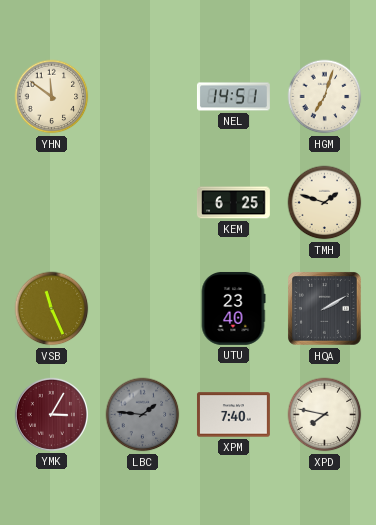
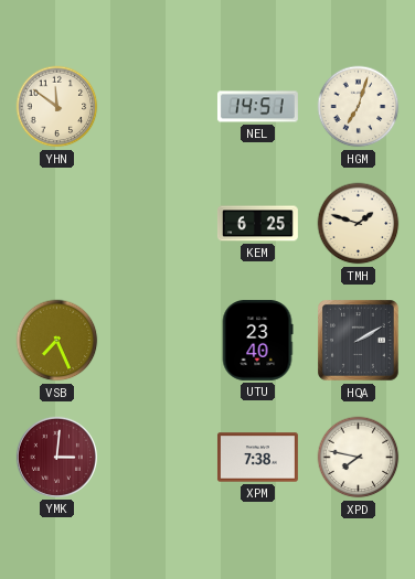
VSB: 11:26 -> 7:26
YMK: 3:05 -> 3:01
LBC: 1:46 -> none
XPM: 7:40 -> 7:38
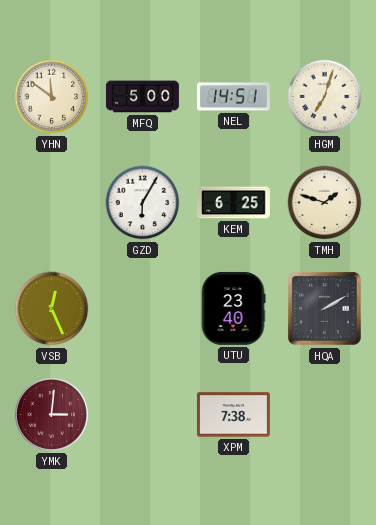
MFQ: none -> 5:00
GZD: none -> 6:05
VSB: 7:26 -> 12:26
XPD: 7:47 -> none
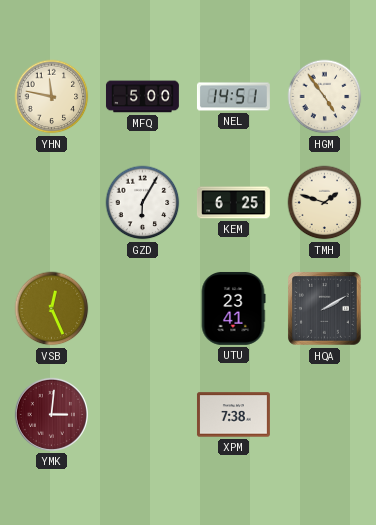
YHN: 11:51 -> 11:47
HGM: 7:03 -> 4:54
UTU: 23:40 -> 23:41
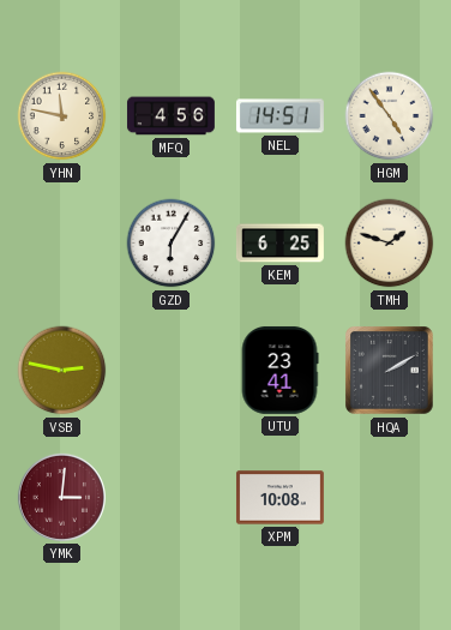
MFQ: 5:00 -> 4:56
VSB: 12:26 -> 2:47
XPM: 7:38 -> 10:08
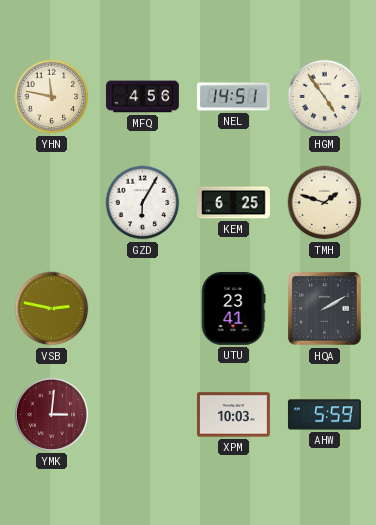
XPM: 10:08 -> 10:03
AHW: none -> 5:59
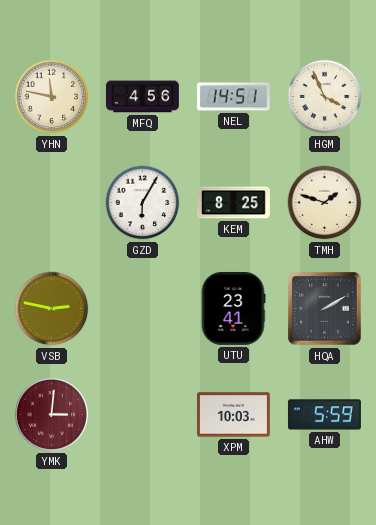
HGM: 4:54 -> 3:56
KEM: 6:25 -> 8:25
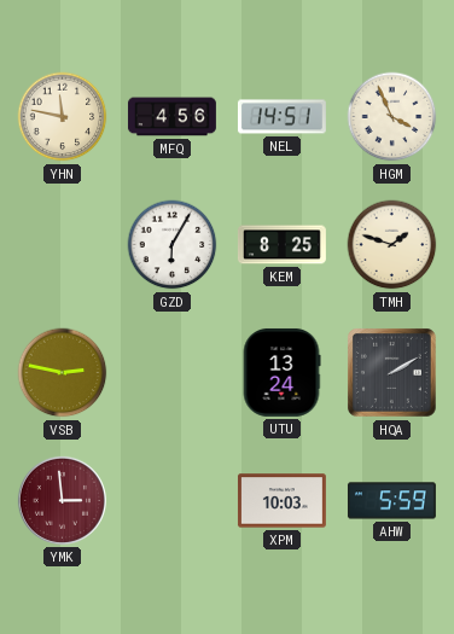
UTU: 23:41 -> 13:24
YMK: 3:01 -> 2:59
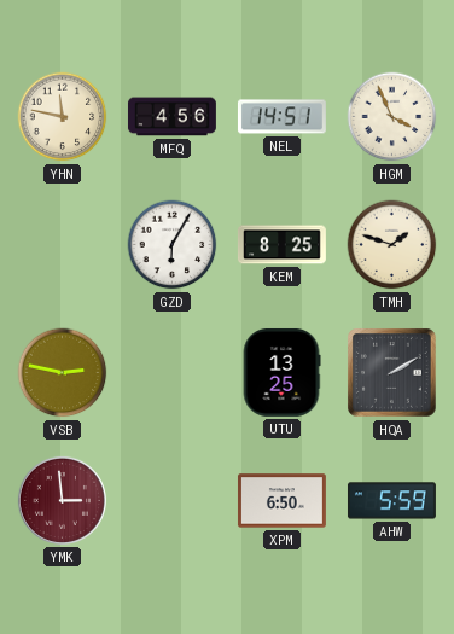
UTU: 13:24 -> 13:25
XPM: 10:03 -> 6:50
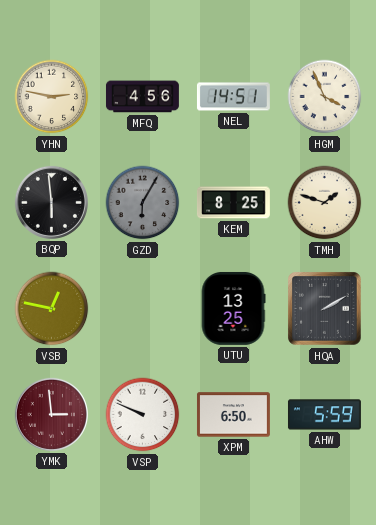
YHN: 11:47 -> 2:47
BQP: none -> 5:59
GZD dial: white -> grey
VSB: 2:47 -> 12:47
VSP: none -> 9:49
